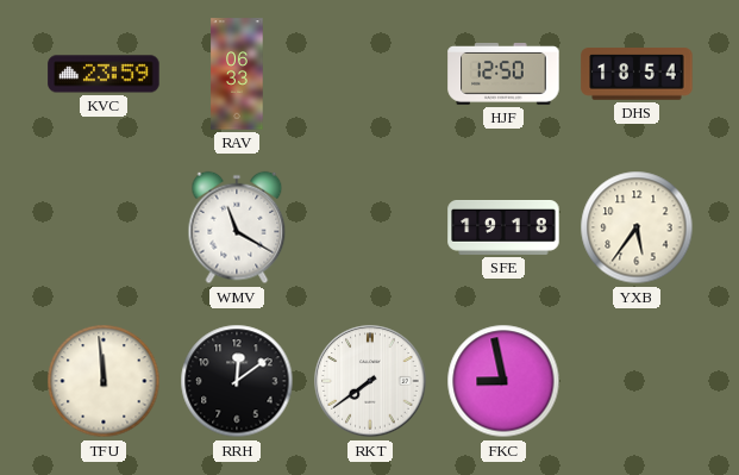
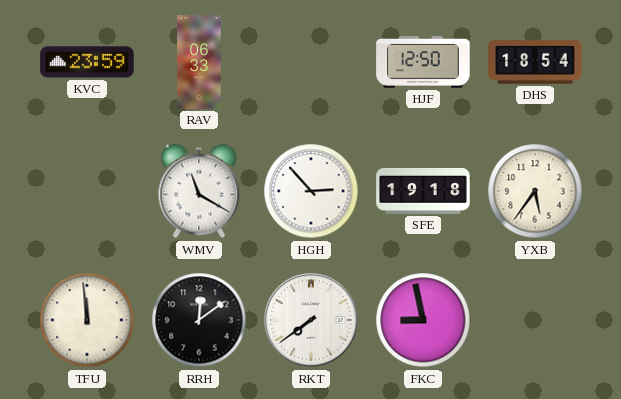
HGH: none -> 2:53
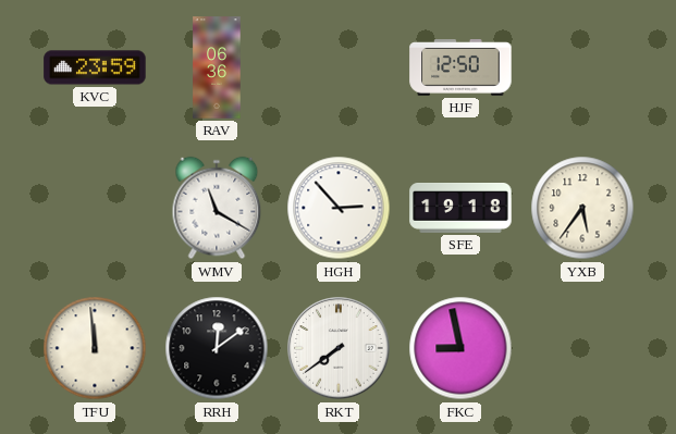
RAV: 06:33 -> 06:36
DHS: 18:54 -> none
